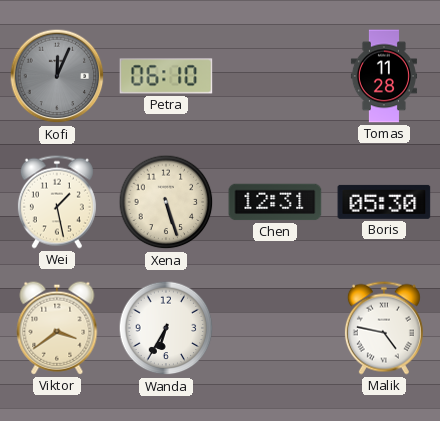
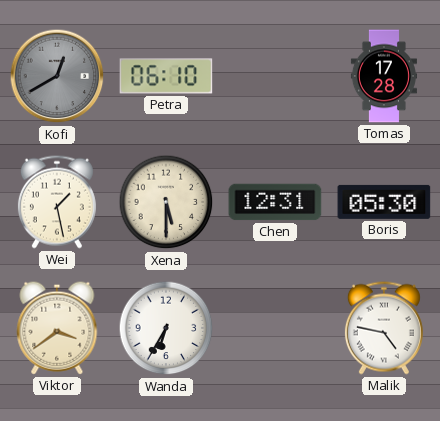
Kofi: 12:04 -> 12:40
Tomas: 11:28 -> 17:28
Xena: 5:27 -> 5:30
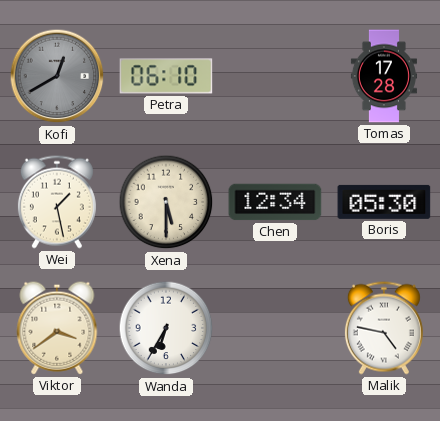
Chen: 12:31 -> 12:34
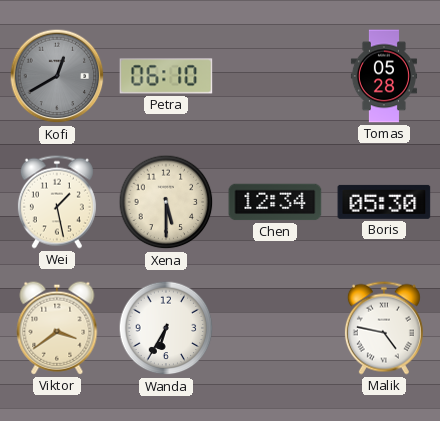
Tomas: 17:28 -> 05:28
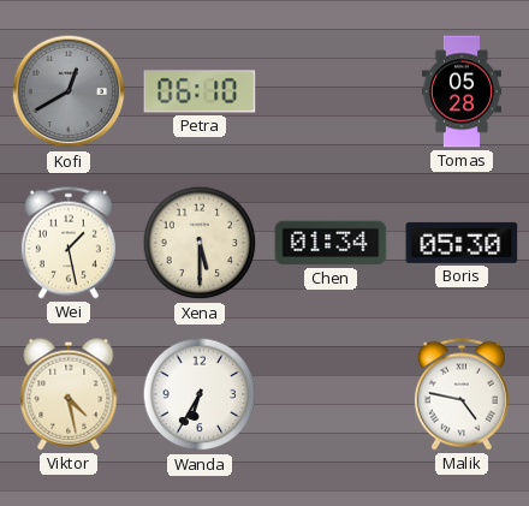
Chen: 12:34 -> 01:34
Viktor: 3:39 -> 4:28
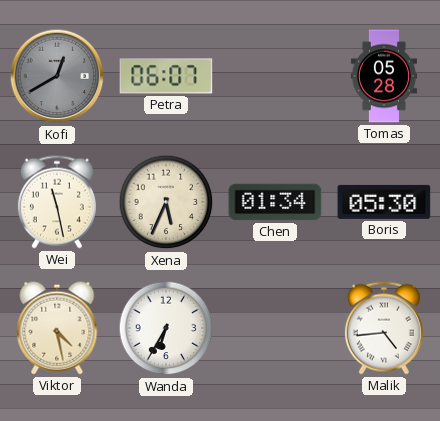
Petra: 06:10 -> 06:07
Wei: 1:28 -> 11:28
Xena: 5:30 -> 5:34
Malik: 4:47 -> 4:44
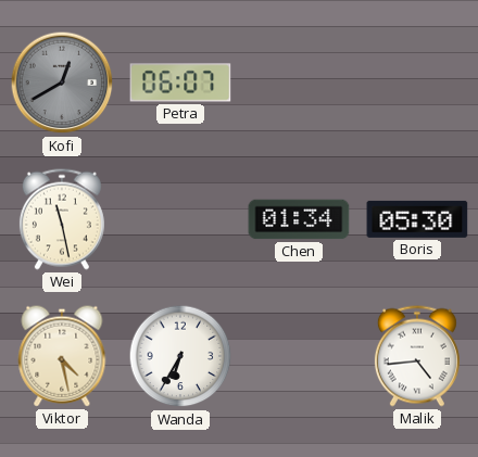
Tomas: 05:28 -> none
Xena: 5:34 -> none
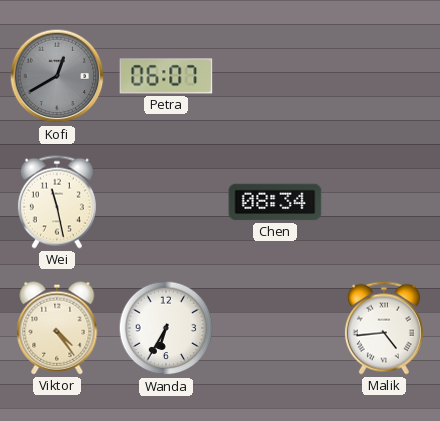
Chen: 01:34 -> 08:34
Boris: 05:30 -> none
Viktor: 4:28 -> 4:24
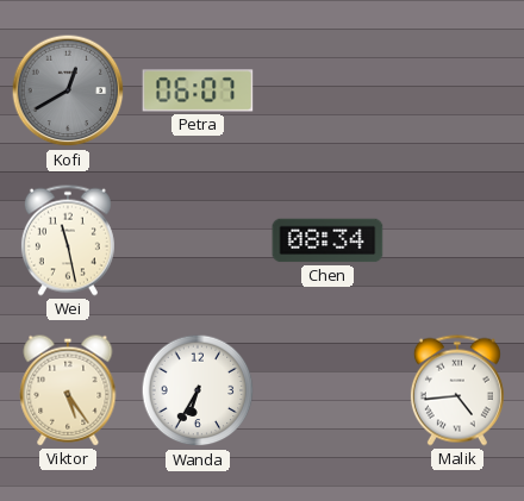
Viktor: 4:24 -> 5:24
